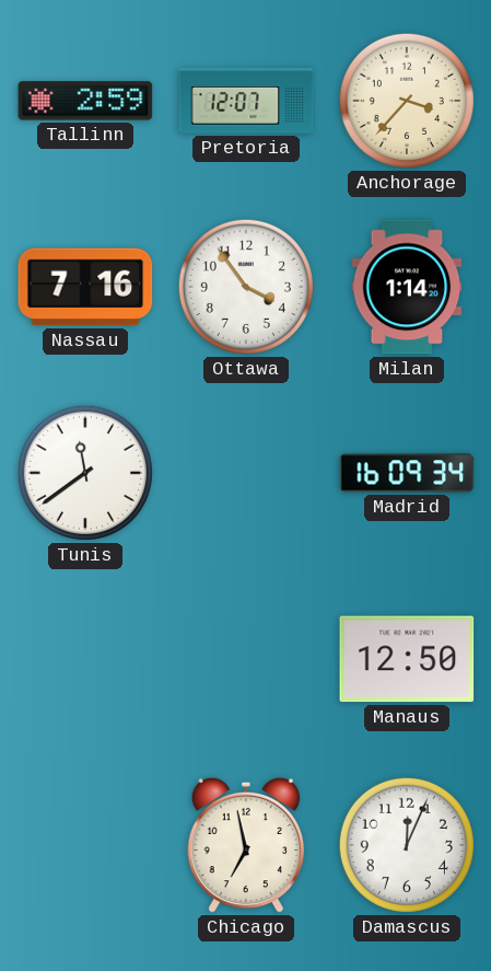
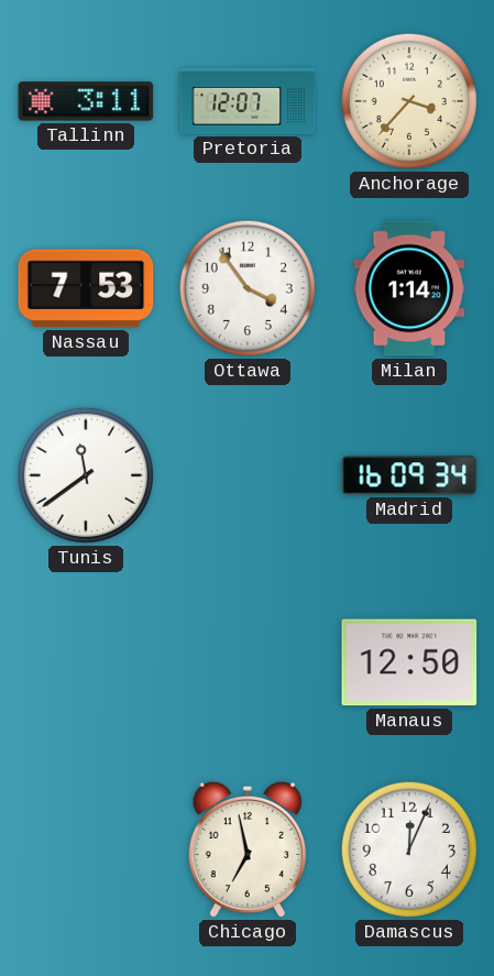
Tallinn: 2:59 -> 3:11
Nassau: 7:16 -> 7:53
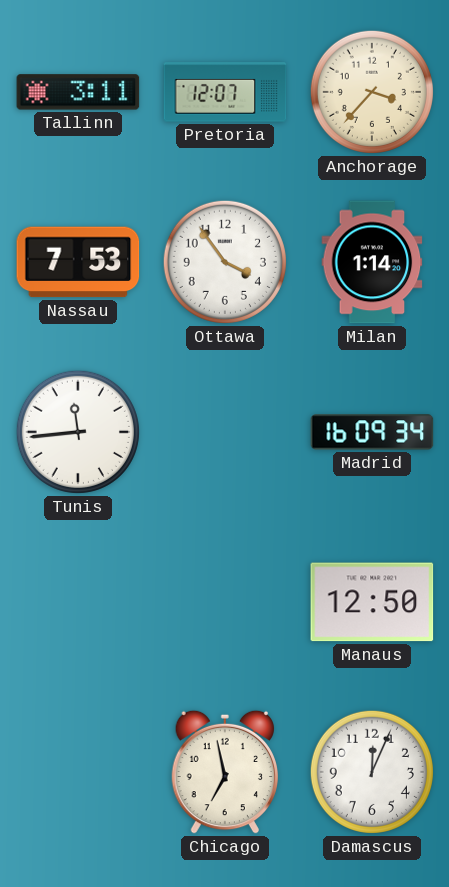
Tunis: 11:39 -> 11:44
